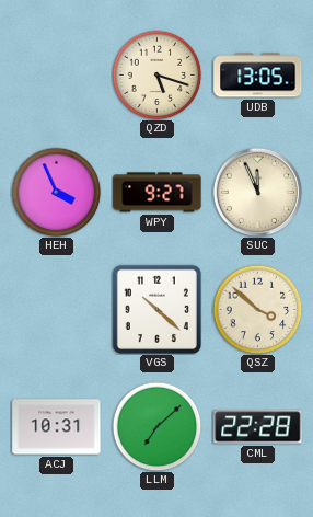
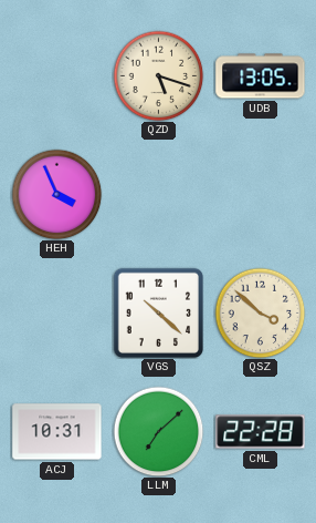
WPY: 9:27 -> none
SUC: 11:56 -> none
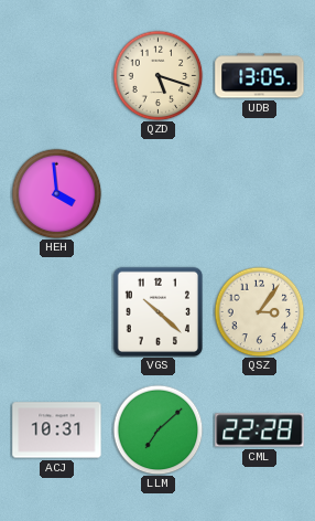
HEH: 3:56 -> 3:59
QSZ: 3:52 -> 3:06
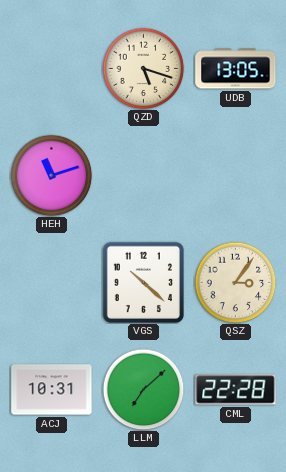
HEH: 3:59 -> 11:12
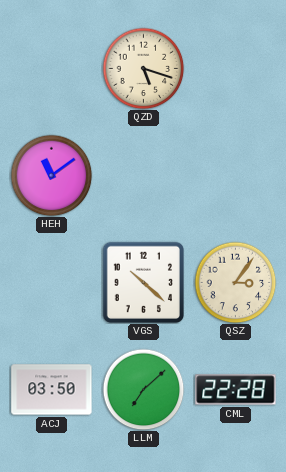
UDB: 13:05 -> none
HEH: 11:12 -> 11:09
ACJ: 10:31 -> 03:50
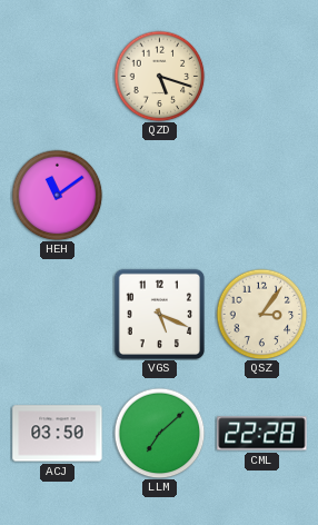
VGS: 10:22 -> 5:19
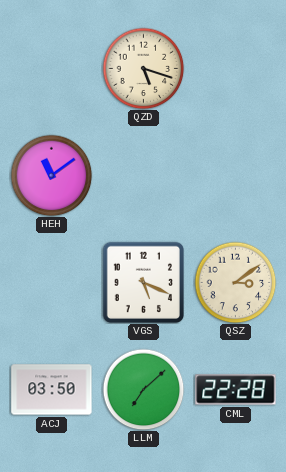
QSZ: 3:06 -> 3:09
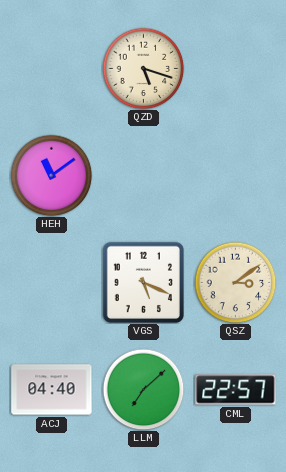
ACJ: 03:50 -> 04:40
CML: 22:28 -> 22:57
